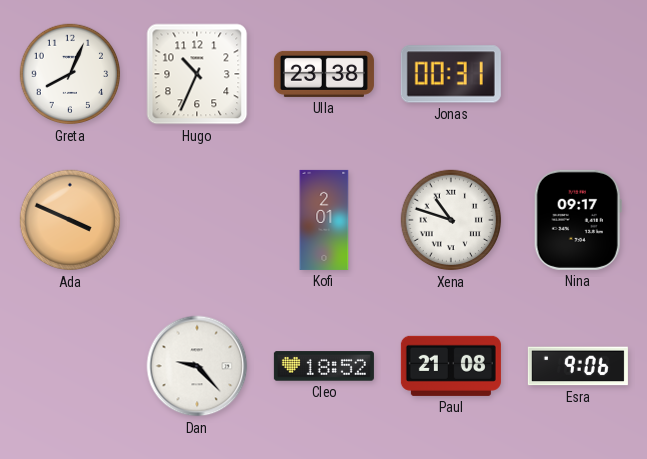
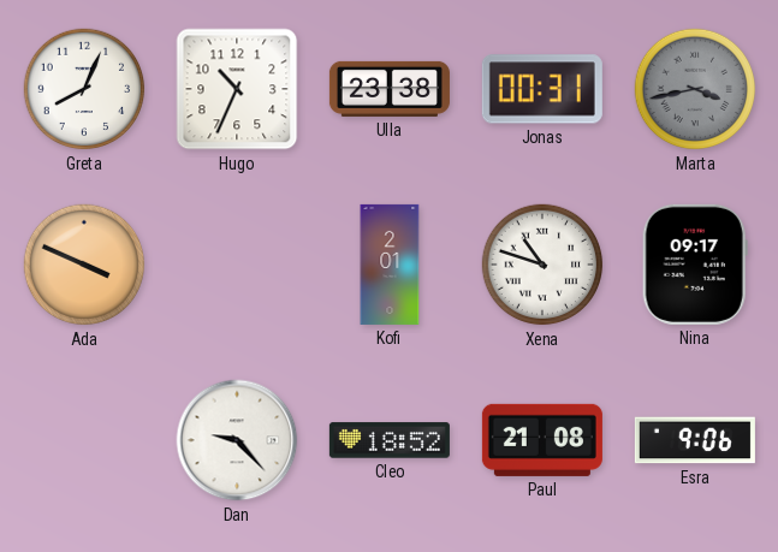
Marta: none -> 3:43
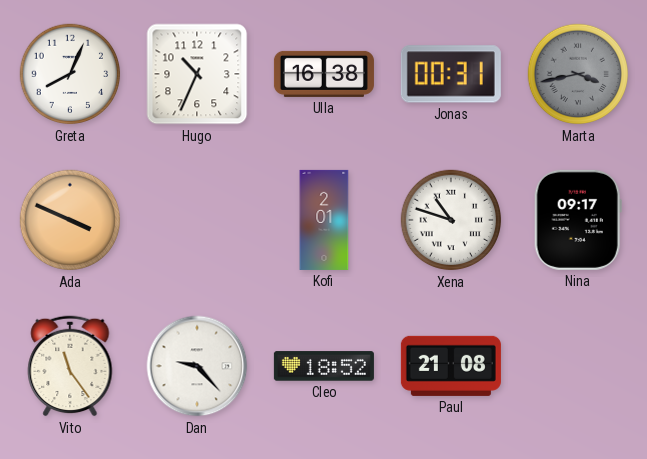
Ulla: 23:38 -> 16:38
Vito: none -> 11:24
Esra: 9:06 -> none
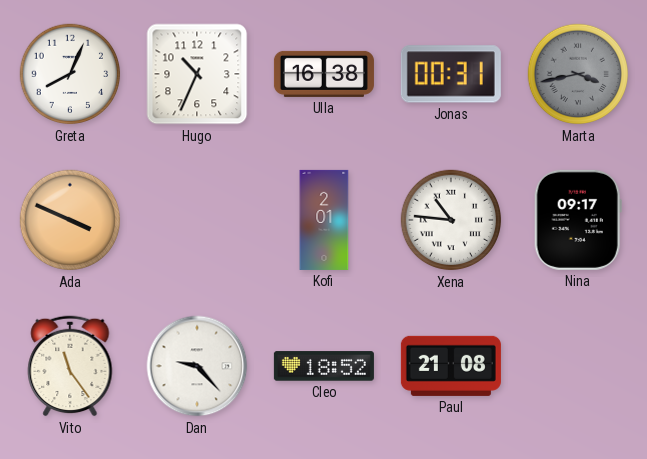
Xena: 10:48 -> 10:46
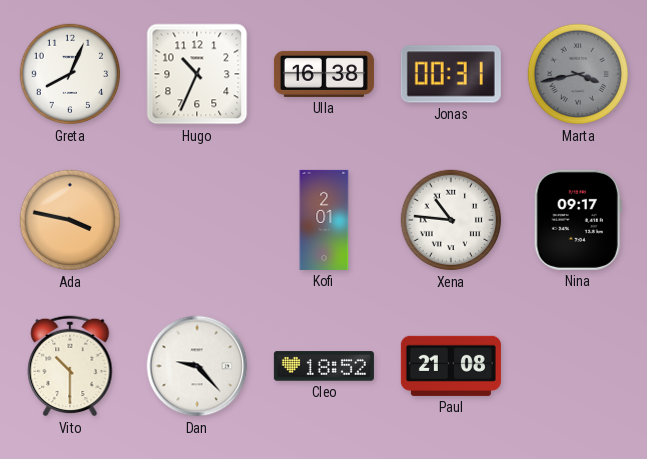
Ada: 3:49 -> 3:47
Vito: 11:24 -> 10:30
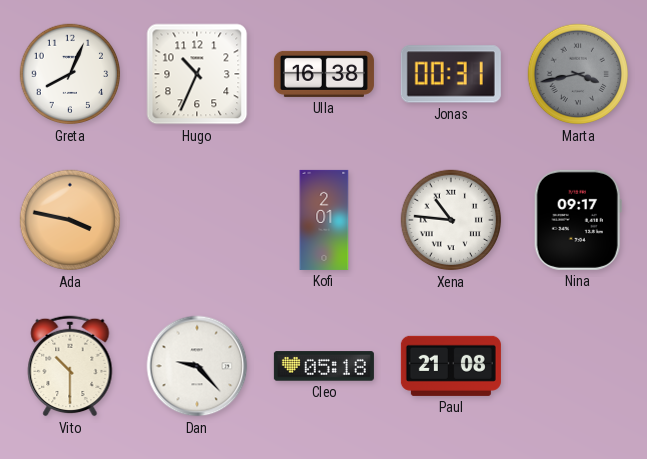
Cleo: 18:52 -> 05:18
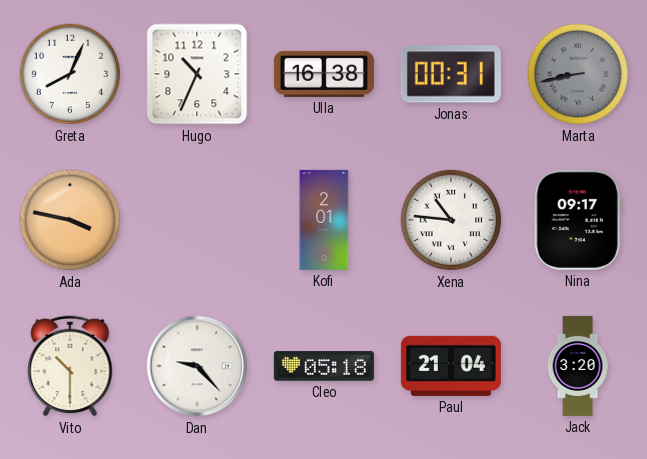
Marta: 3:43 -> 8:43
Paul: 21:08 -> 21:04
Jack: none -> 3:20
